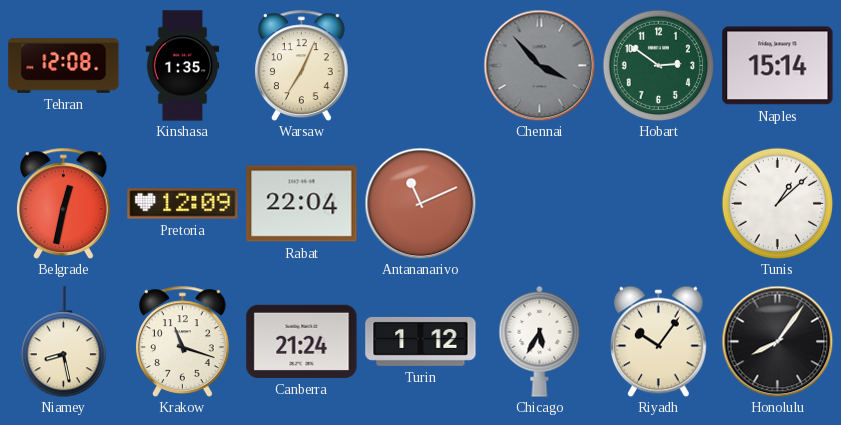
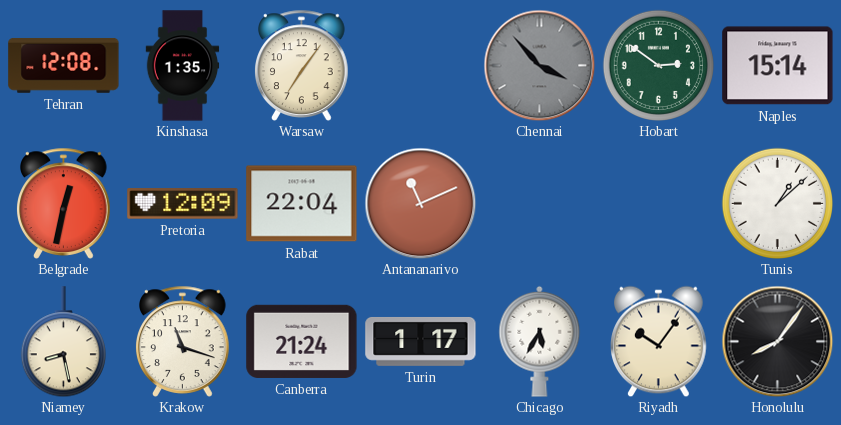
Warsaw: 7:04 -> 7:06
Turin: 1:12 -> 1:17
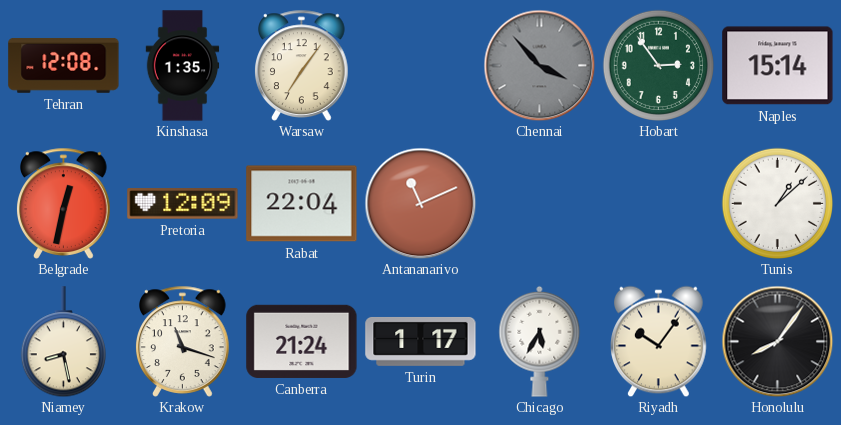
Hobart: 2:51 -> 2:54
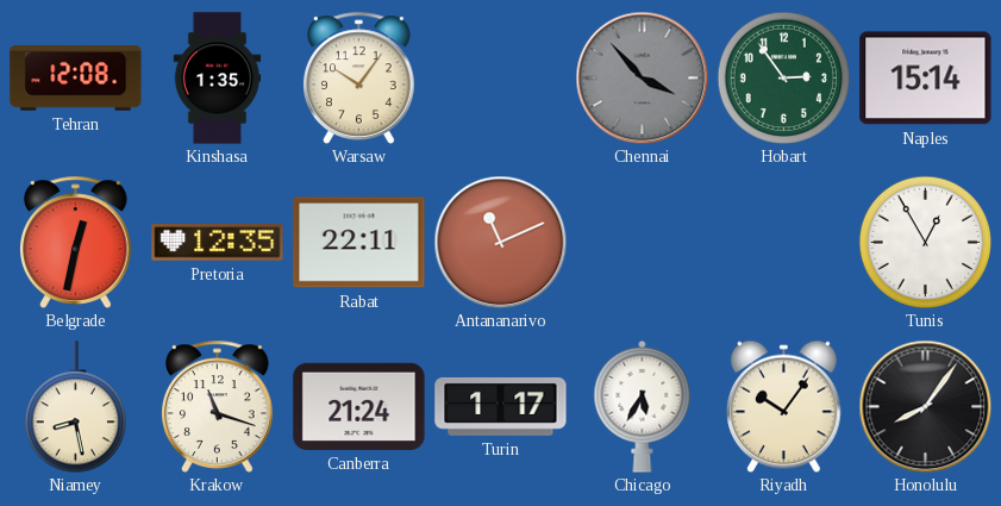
Warsaw: 7:06 -> 10:06
Pretoria: 12:09 -> 12:35
Rabat: 22:04 -> 22:11
Tunis: 1:08 -> 12:55
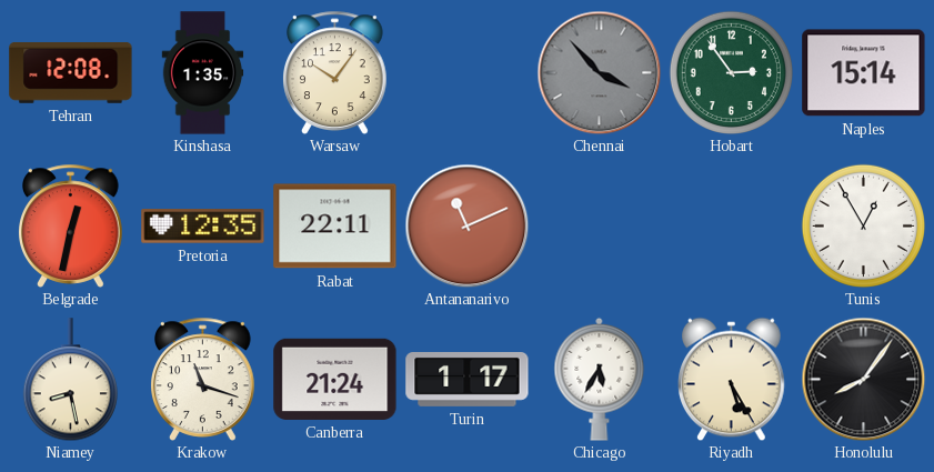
Riyadh: 10:06 -> 5:25
